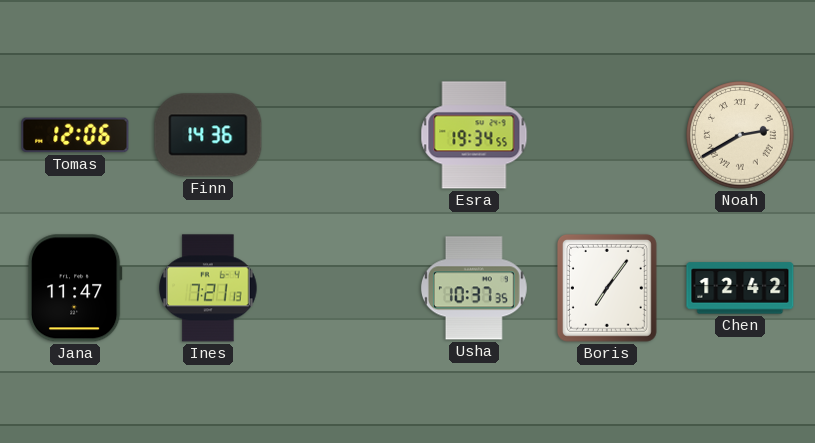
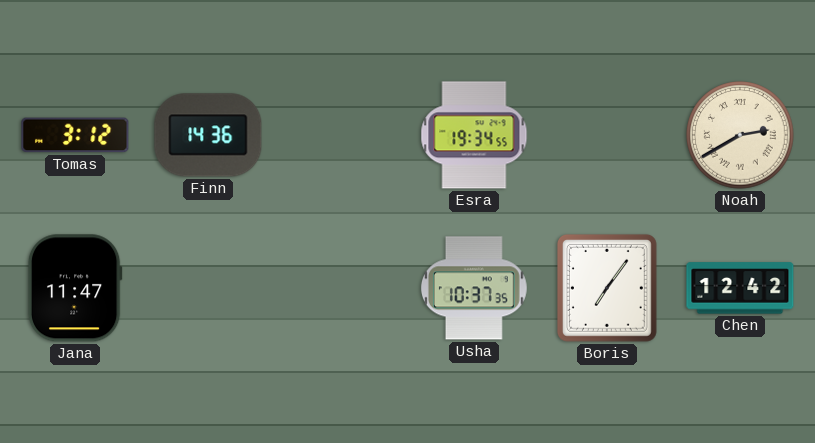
Tomas: 12:06 -> 3:12
Ines: 7:21 -> none
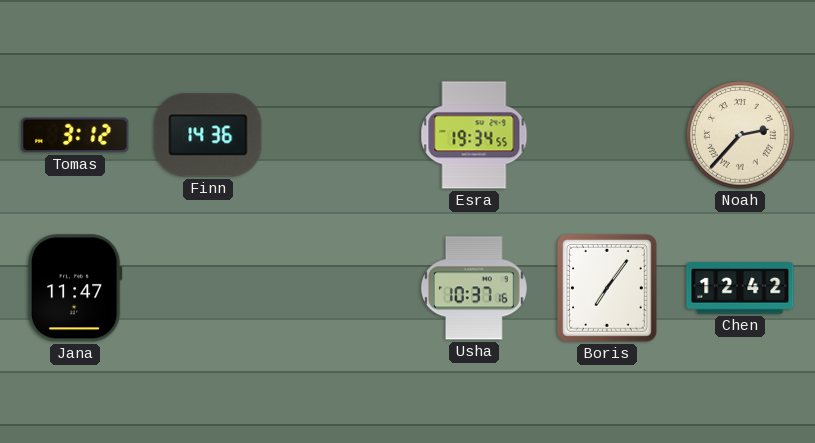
Noah: 2:40 -> 2:37
Usha: 10:37:35 -> 10:37:16
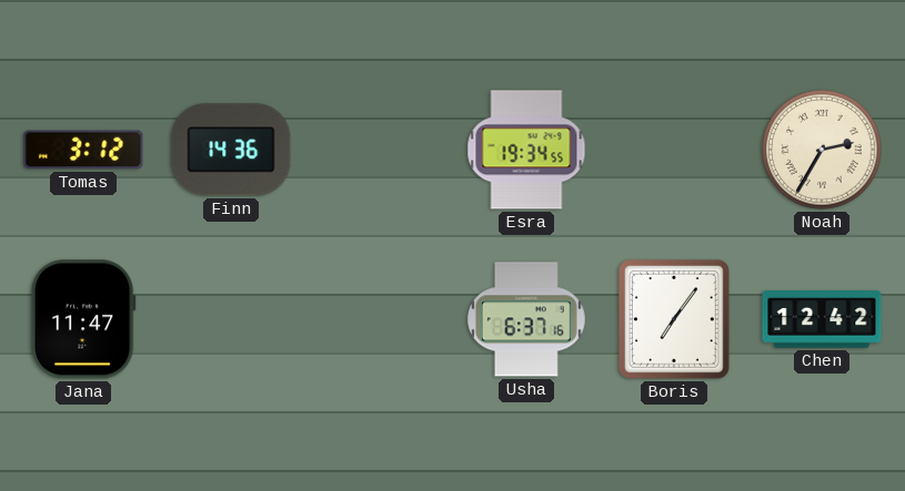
Noah: 2:37 -> 2:35
Usha: 10:37 -> 6:37
